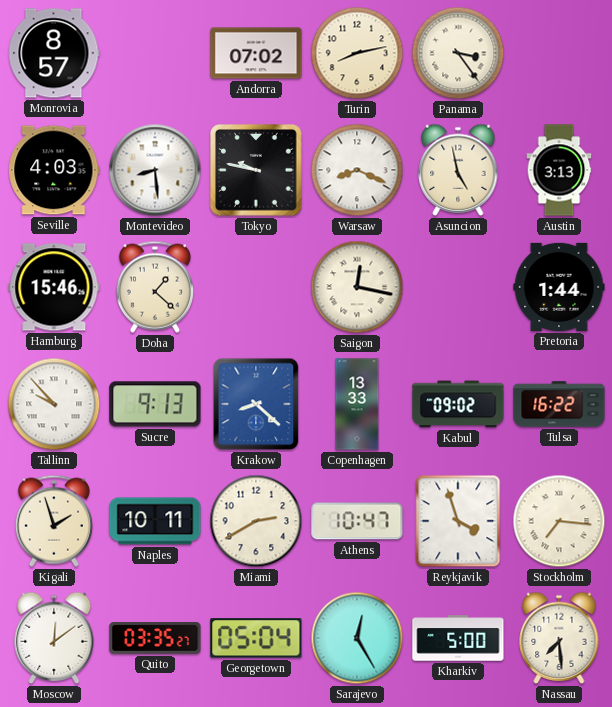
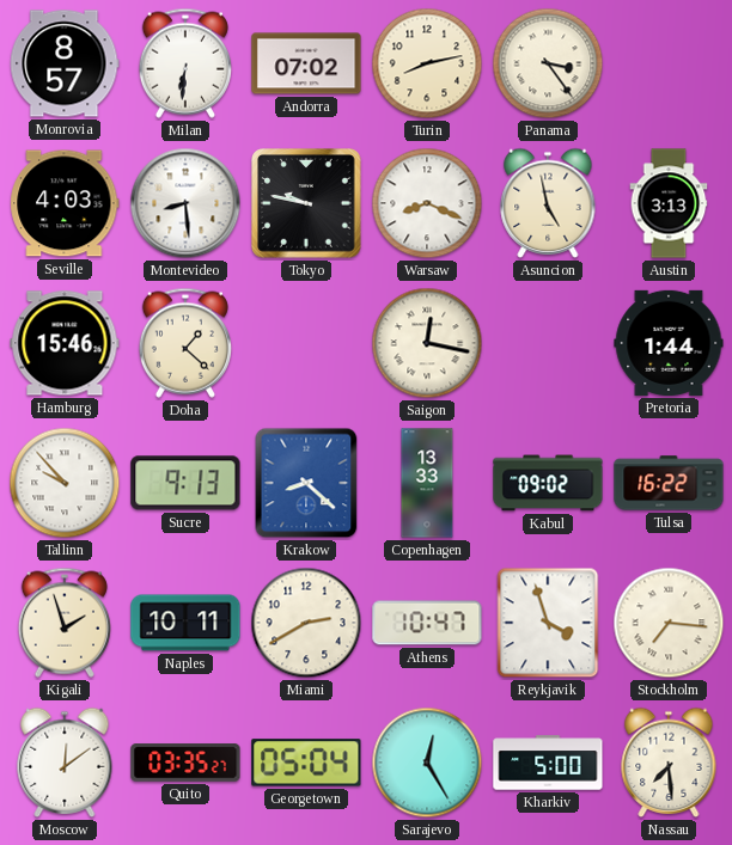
Milan: none -> 6:31
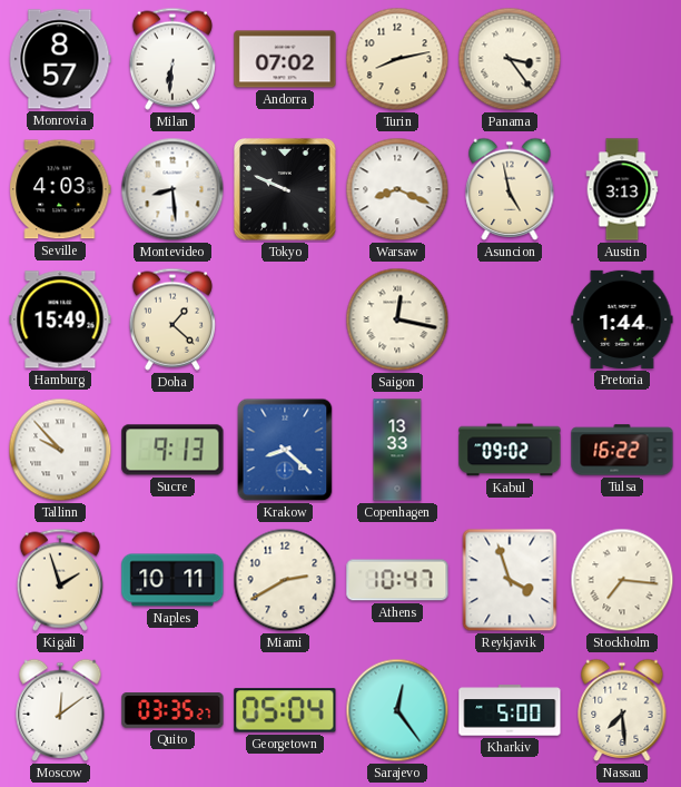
Tokyo: 9:47 -> 9:49
Hamburg: 15:46 -> 15:49
Sarajevo: 12:25 -> 12:24
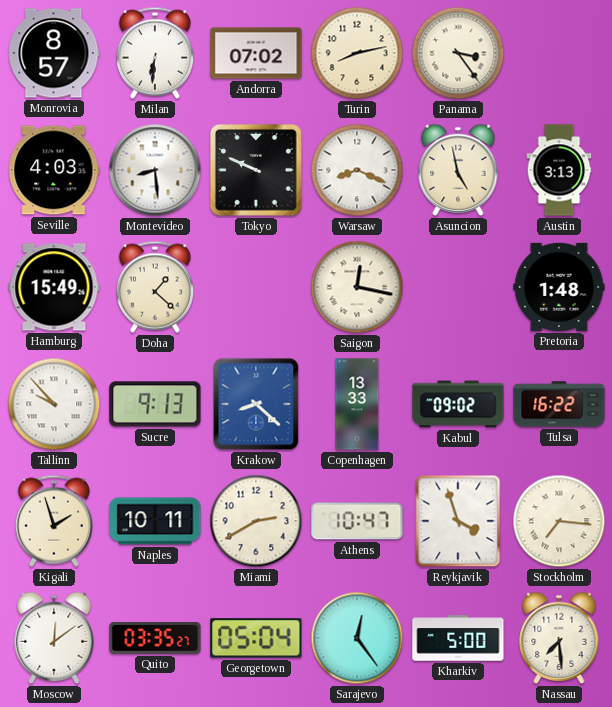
Pretoria: 1:44 -> 1:48
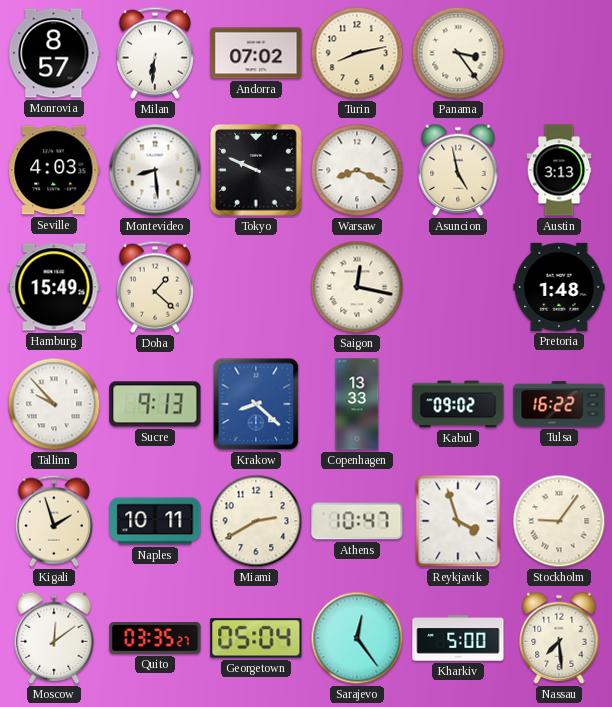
Stockholm: 7:16 -> 9:06
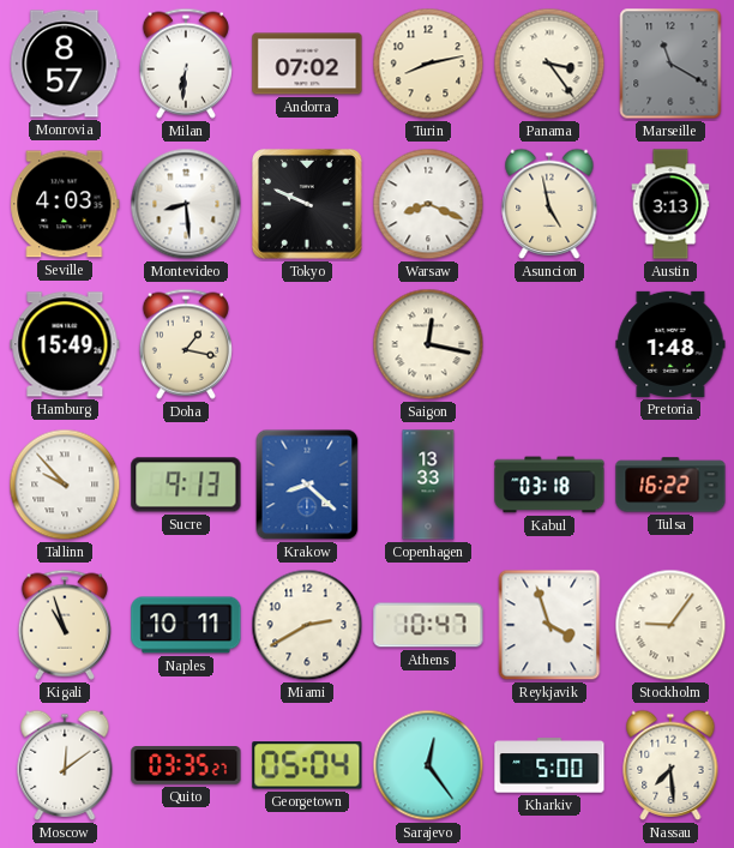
Marseille: none -> 11:20
Doha: 1:22 -> 1:17
Kabul: 09:02 -> 03:18
Kigali: 1:57 -> 10:57
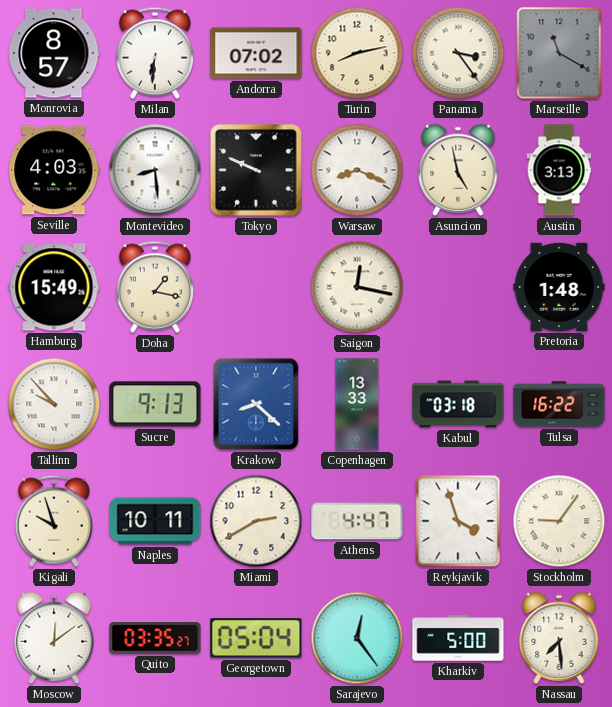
Kigali: 10:57 -> 9:57
Athens: 10:47 -> 4:47
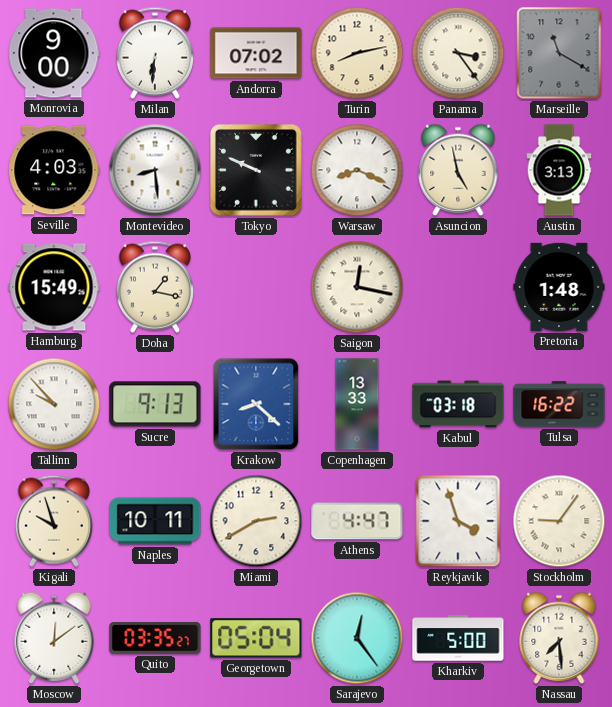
Monrovia: 8:57 -> 9:00
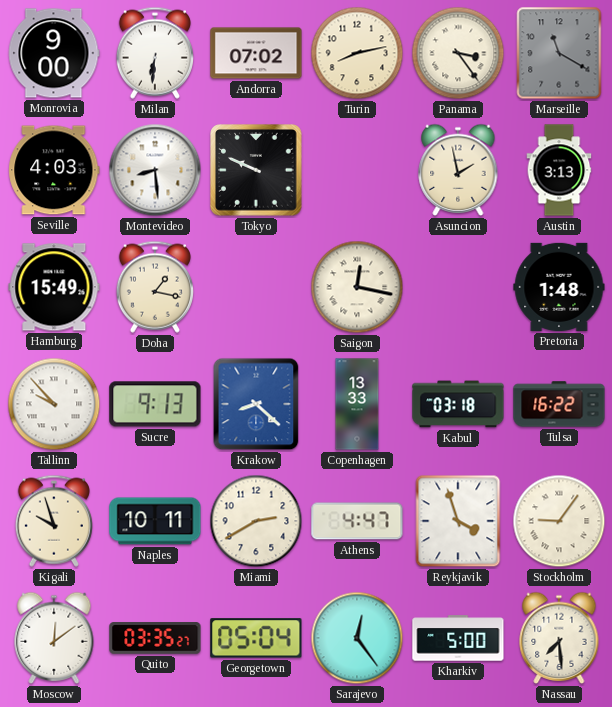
Warsaw: 8:19 -> none
Asuncion: 4:58 -> 1:58
